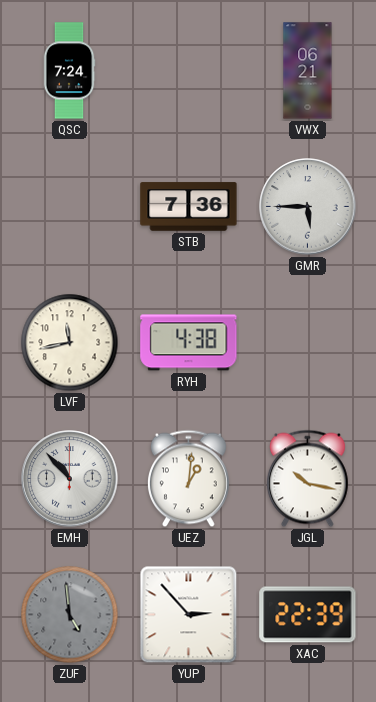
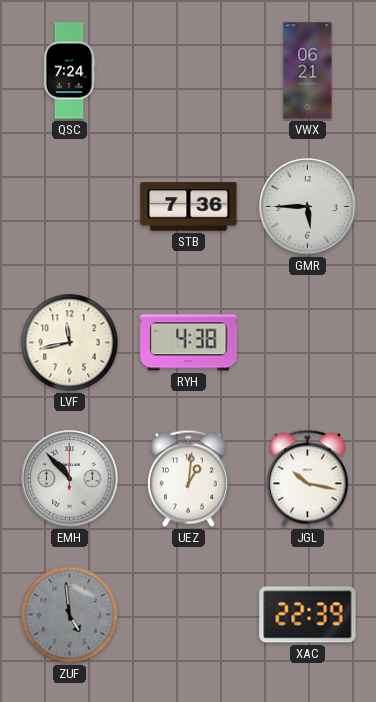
YUP: 2:53 -> none
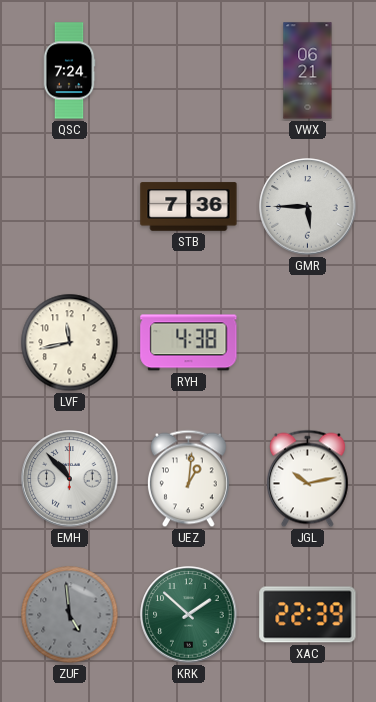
JGL: 10:17 -> 10:13
KRK: none -> 1:52
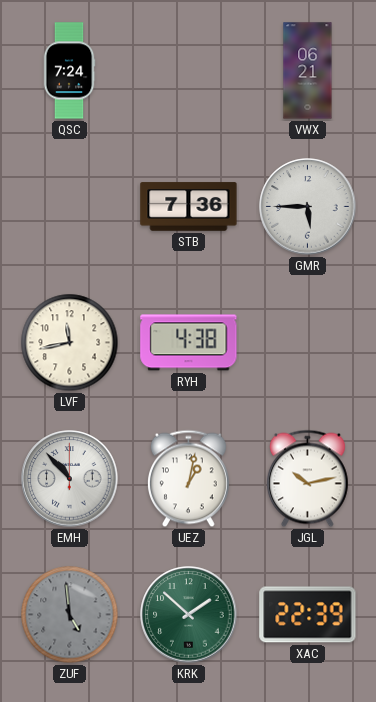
UEZ: 1:01 -> 1:02
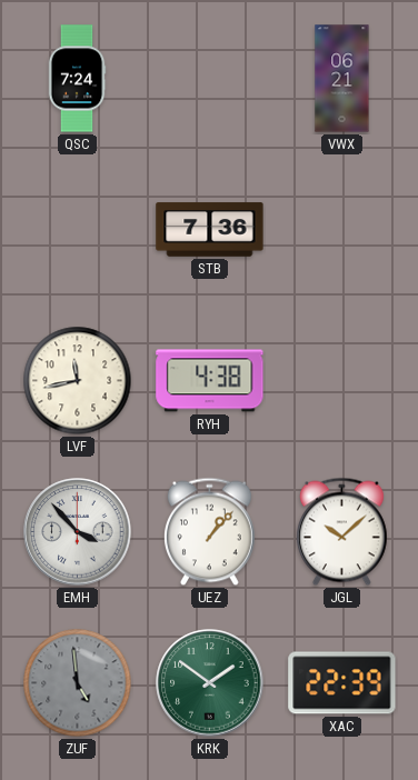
GMR: 5:45 -> none
EMH: 10:53 -> 3:53
UEZ: 1:02 -> 1:07
JGL: 10:13 -> 10:08
KRK: 1:52 -> 1:51
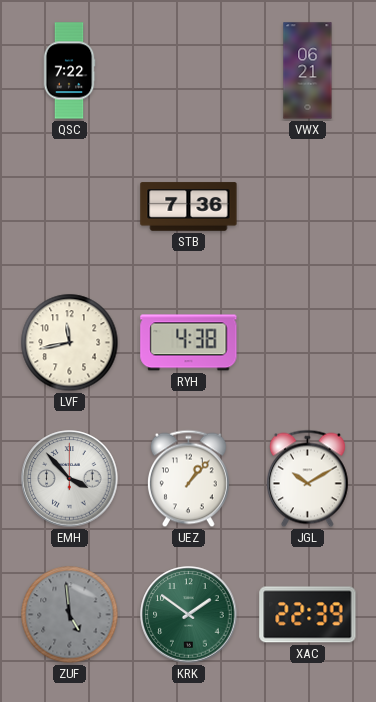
QSC: 7:24 -> 7:22
JGL: 10:08 -> 10:10
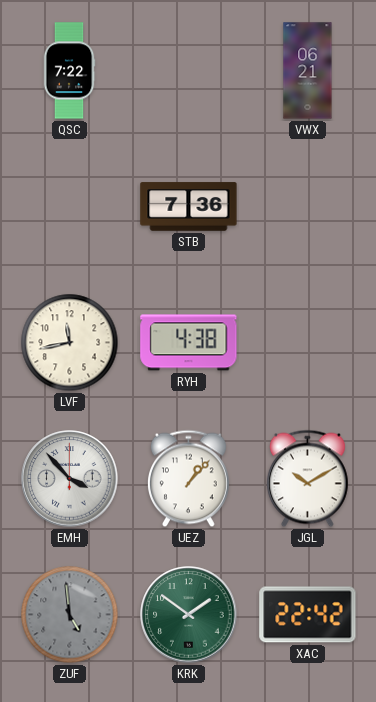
XAC: 22:39 -> 22:42
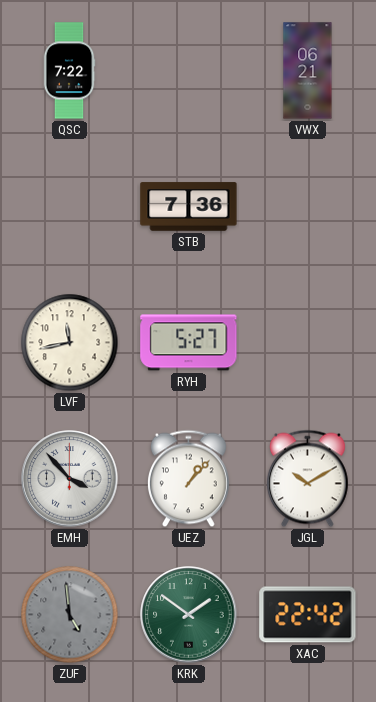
RYH: 4:38 -> 5:27
